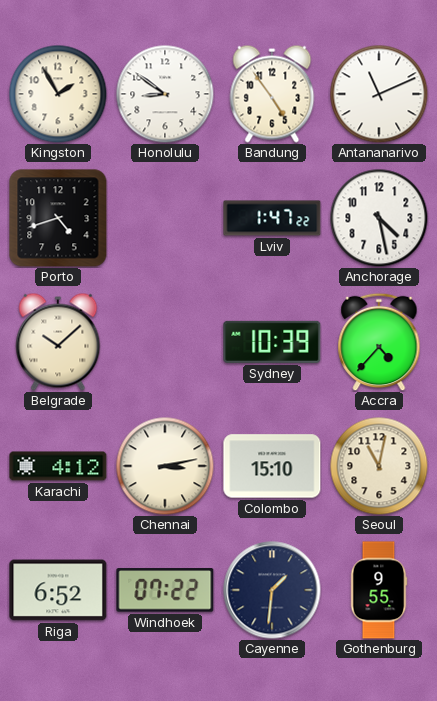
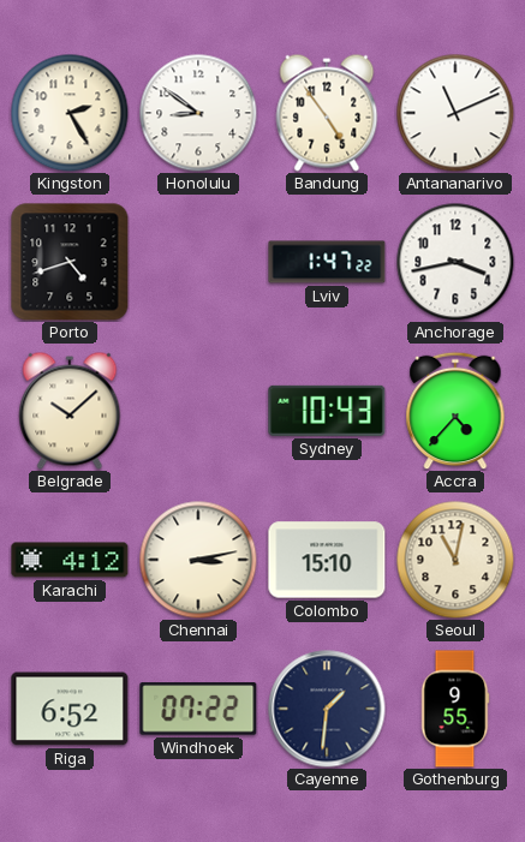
Kingston: 1:55 -> 2:25
Anchorage: 4:28 -> 3:43
Sydney: 10:39 -> 10:43
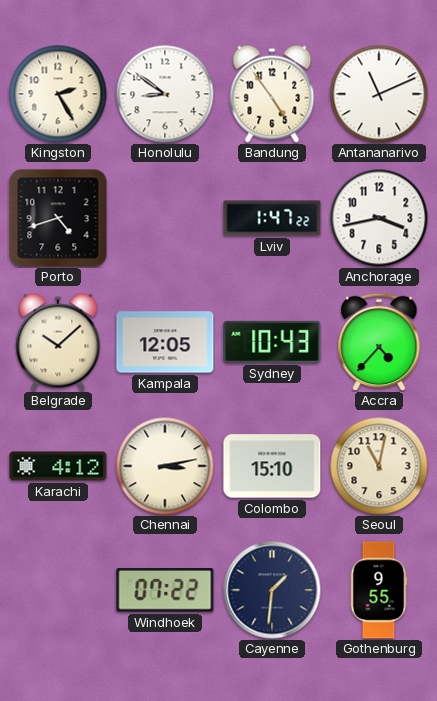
Kampala: none -> 12:05
Riga: 6:52 -> none
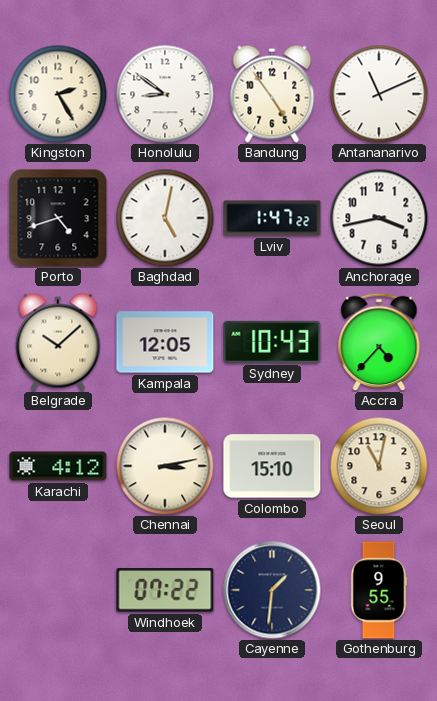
Baghdad: none -> 5:02
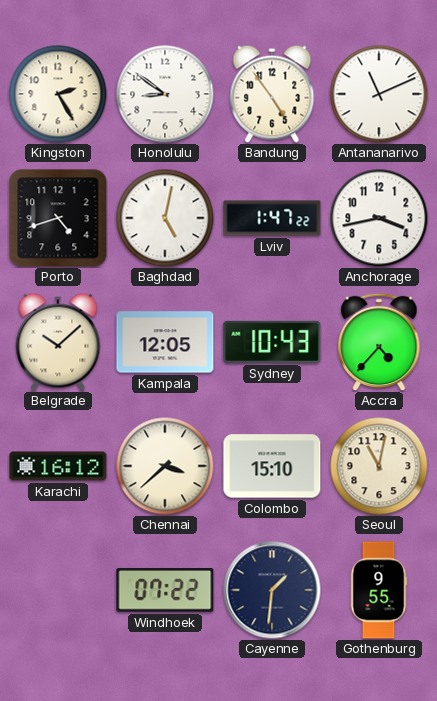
Karachi: 4:12 -> 16:12
Chennai: 3:13 -> 3:38
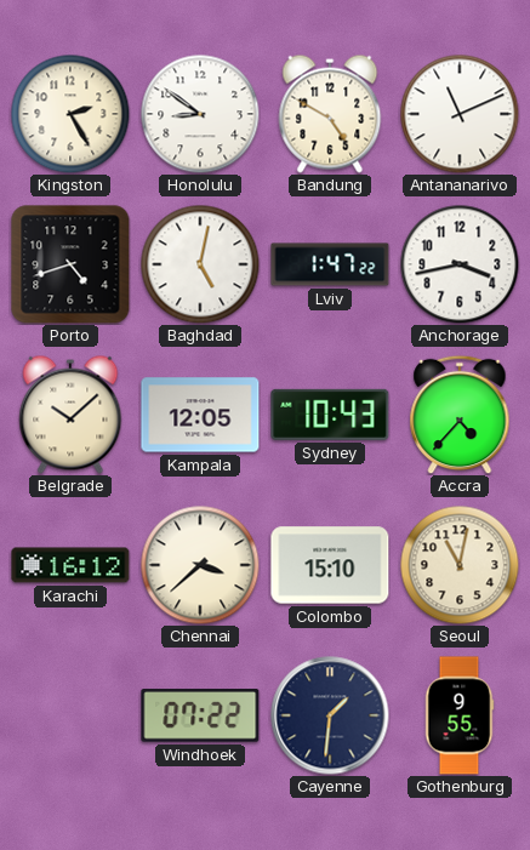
Bandung: 4:54 -> 4:50
